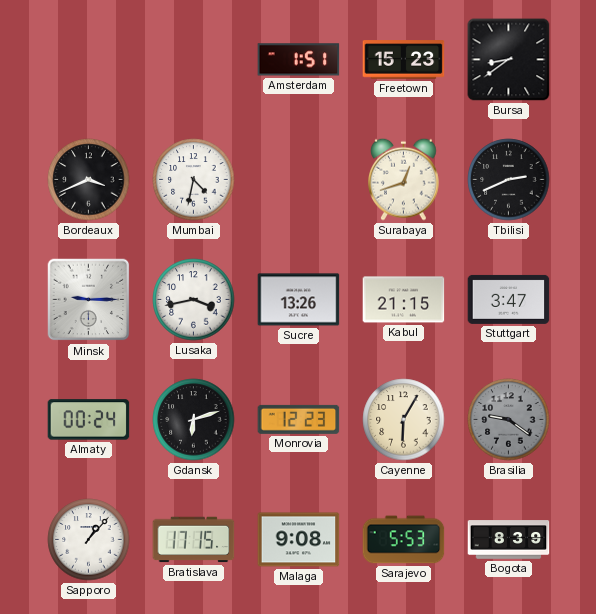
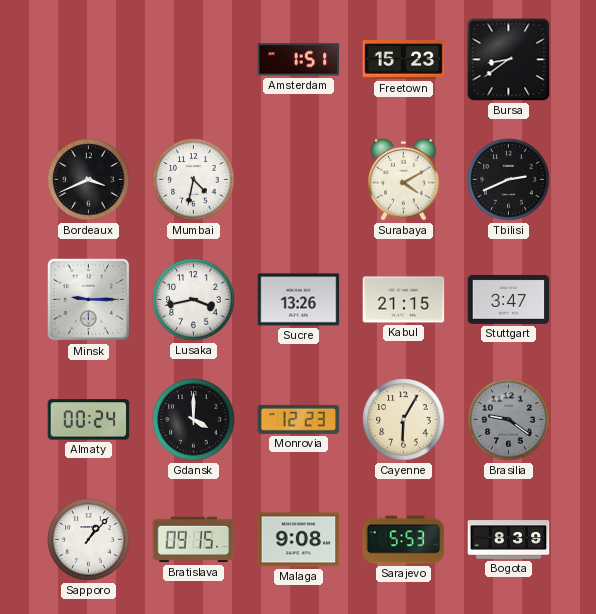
Surabaya: 12:42 -> 4:10
Gdansk: 6:12 -> 4:00
Bratislava: 17:15 -> 09:15
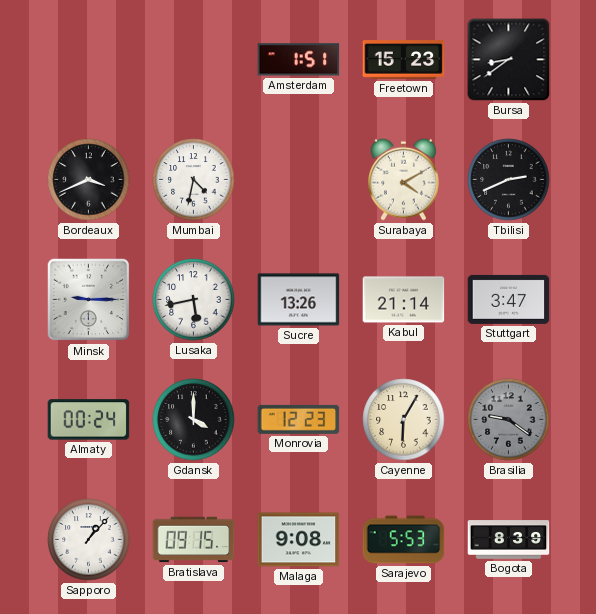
Lusaka: 3:43 -> 5:43
Kabul: 21:15 -> 21:14
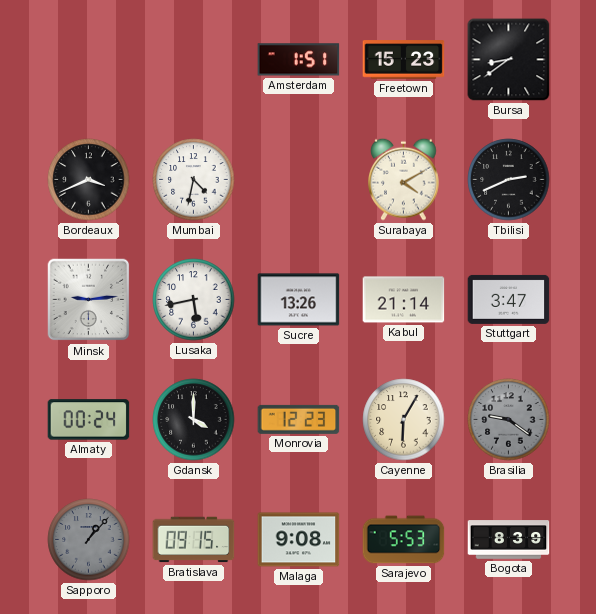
Minsk: 9:15 -> 9:14
Sapporo dial: white -> grey
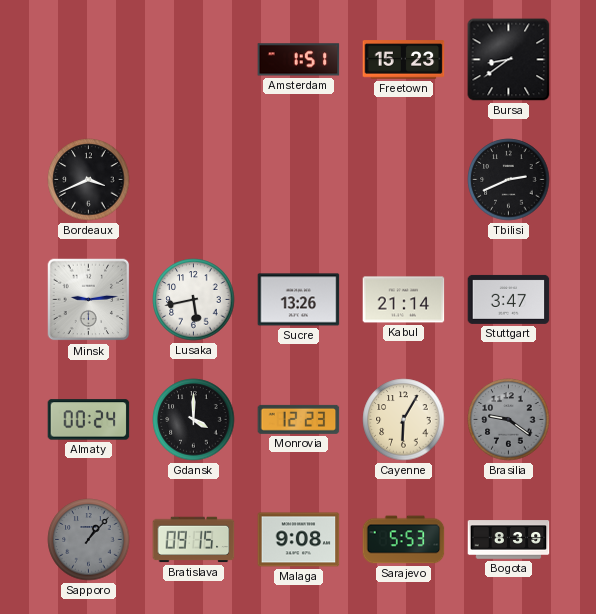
Mumbai: 4:32 -> none
Surabaya: 4:10 -> none
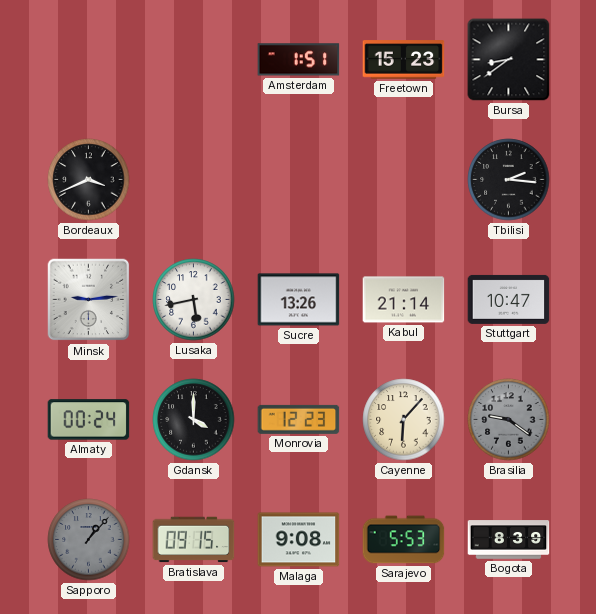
Tbilisi: 2:41 -> 2:16
Stuttgart: 3:47 -> 10:47
Cayenne: 6:05 -> 6:07
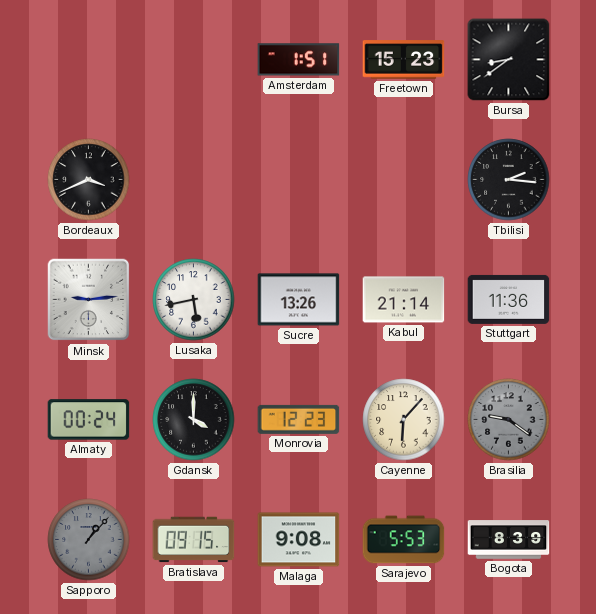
Stuttgart: 10:47 -> 11:36
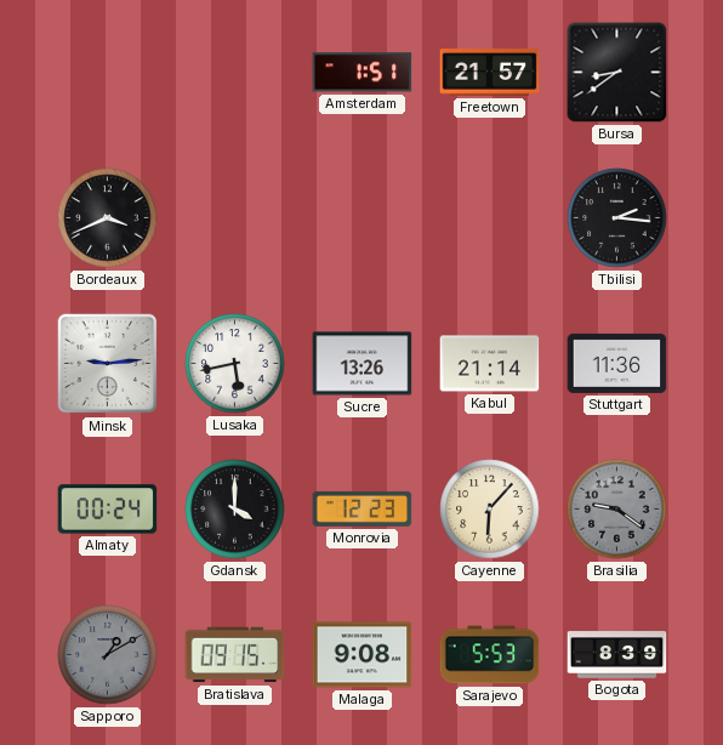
Freetown: 15:23 -> 21:57
Sapporo: 1:07 -> 1:10
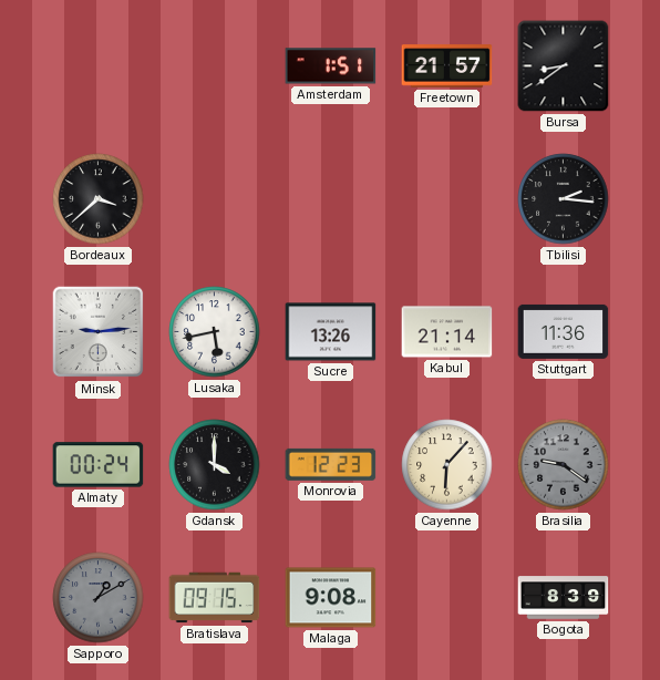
Bordeaux: 3:41 -> 3:38
Sarajevo: 5:53 -> none
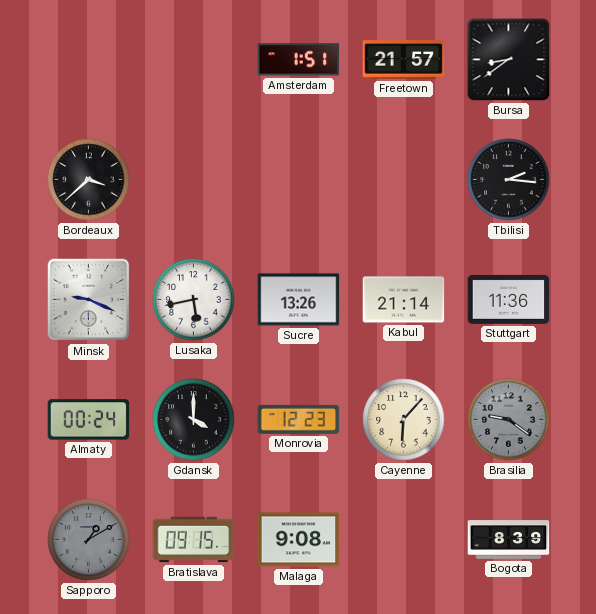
Minsk: 9:14 -> 9:19
